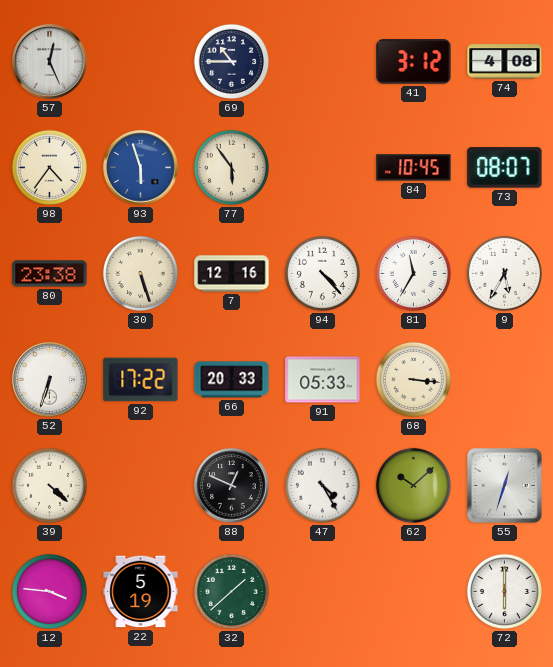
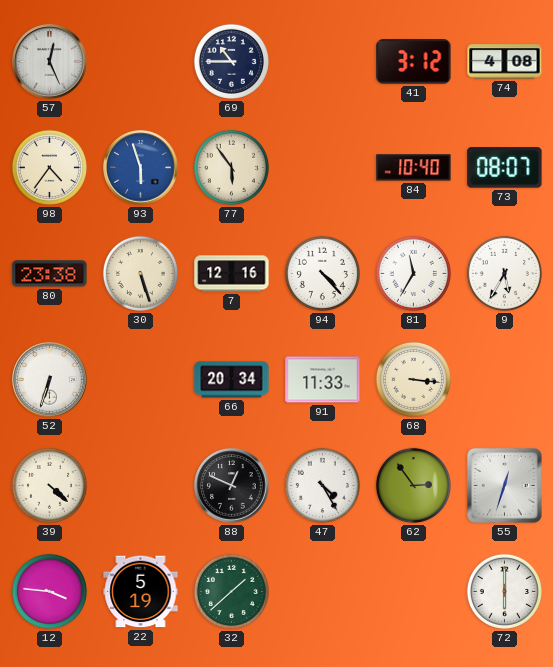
84: 10:45 -> 10:40
92: 17:22 -> none
66: 20:33 -> 20:34
91: 05:33 -> 11:33
62: 10:08 -> 2:54
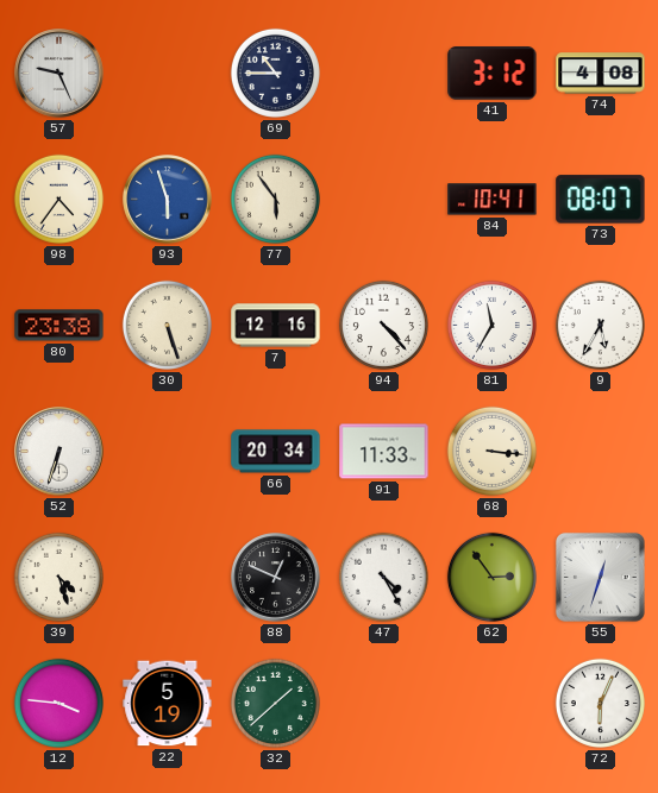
57: 12:26 -> 9:26
84: 10:40 -> 10:41
39: 4:22 -> 4:27
72: 6:00 -> 6:04
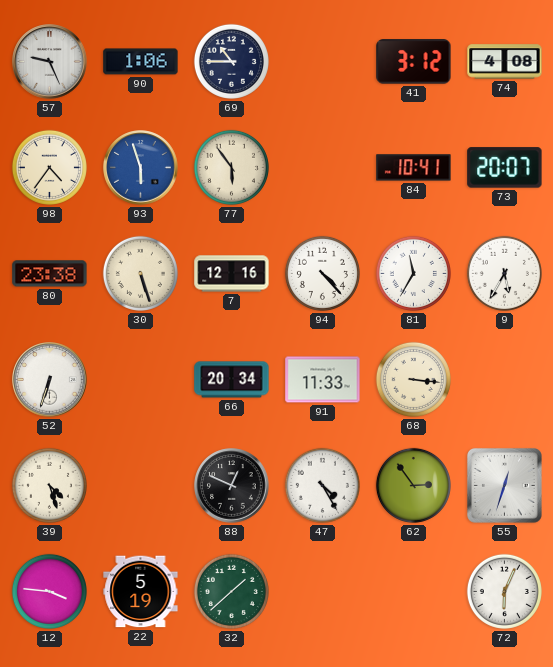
90: none -> 1:06
73: 08:07 -> 20:07
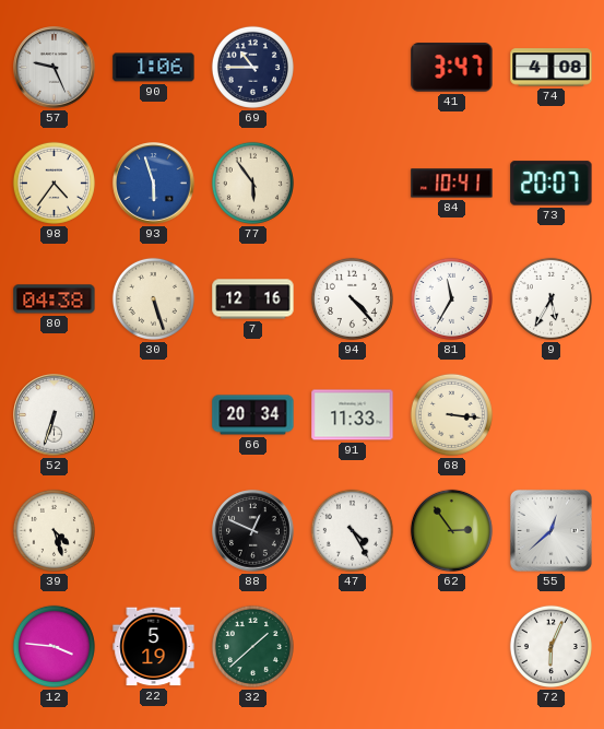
41: 3:12 -> 3:47
80: 23:38 -> 04:38
55: 12:33 -> 12:38
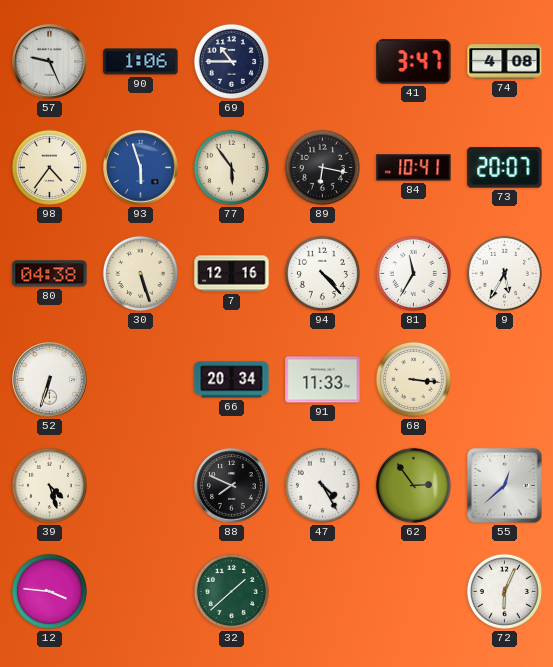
89: none -> 6:17
88: 12:49 -> 7:49
22: 5:19 -> none
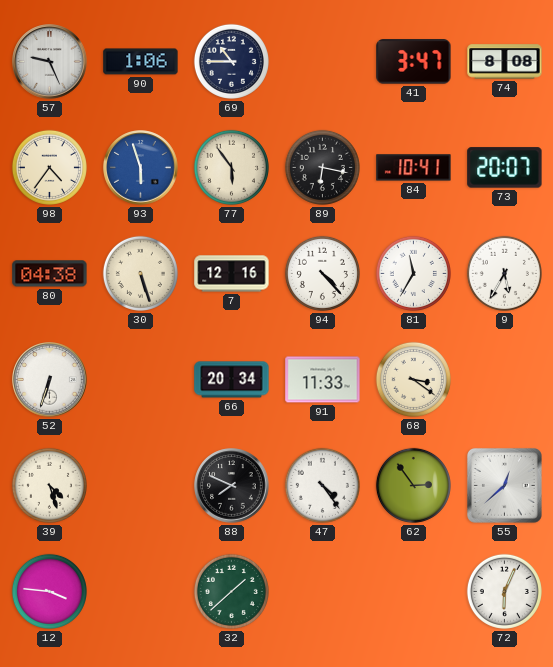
74: 4:08 -> 8:08
68: 3:16 -> 3:21
47: 4:25 -> 4:24
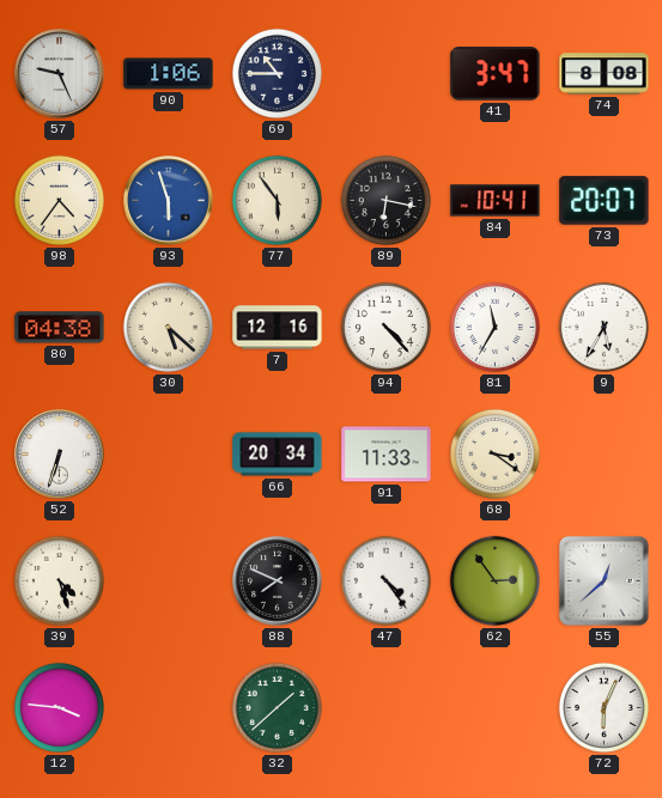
30: 5:27 -> 5:22
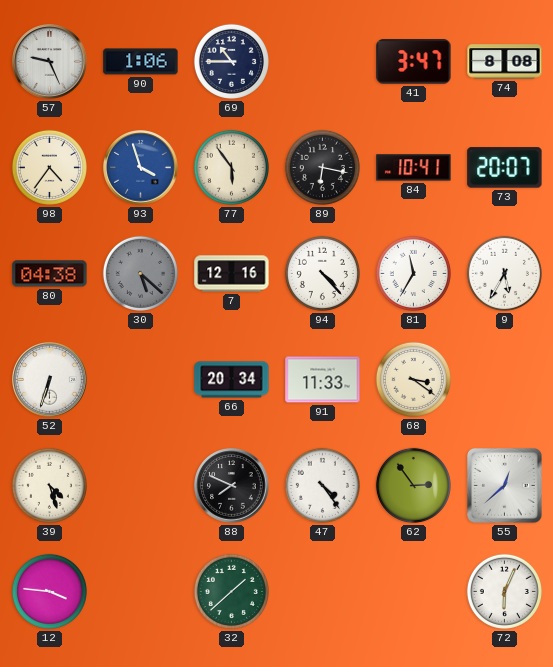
93: 5:57 -> 3:57
30 dial: cream -> grey
